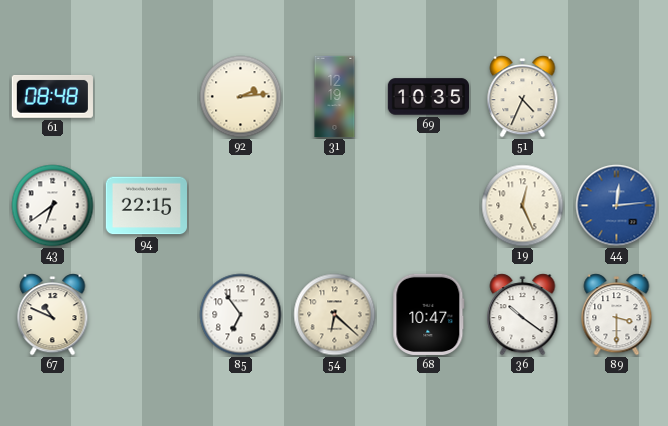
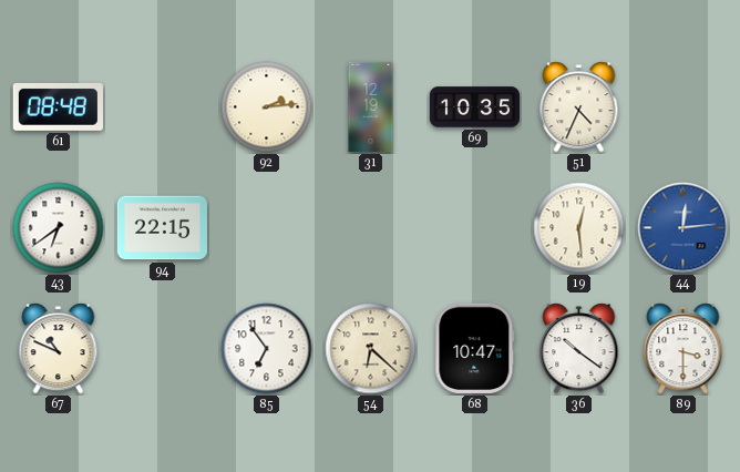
19: 12:26 -> 12:29
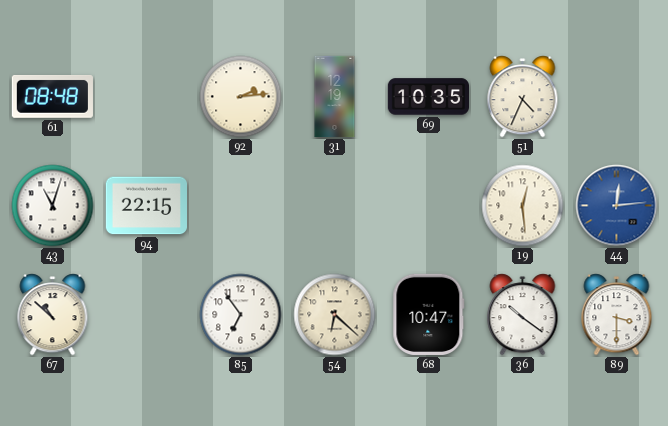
43: 6:39 -> 11:03
67: 10:49 -> 10:52
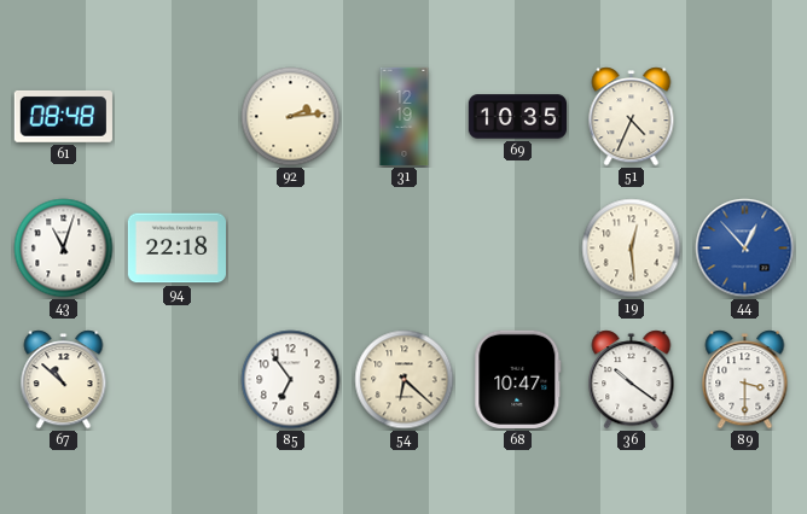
94: 22:15 -> 22:18
44: 12:14 -> 12:53
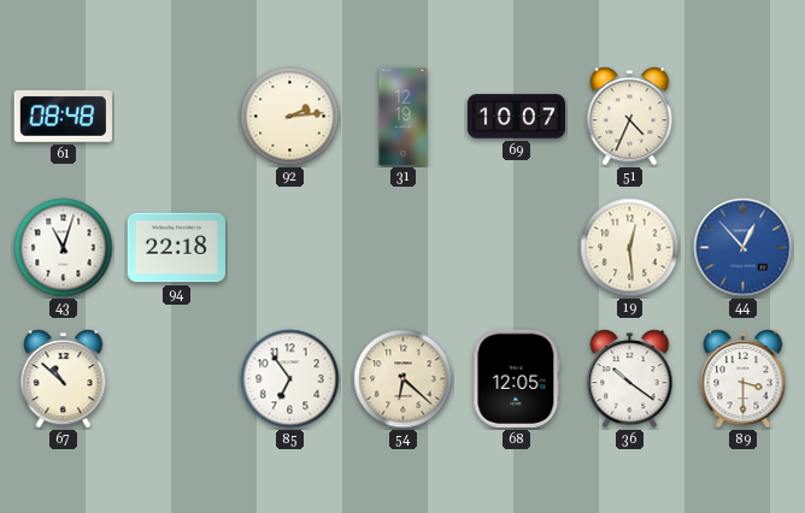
69: 10:35 -> 10:07
68: 10:47 -> 12:05
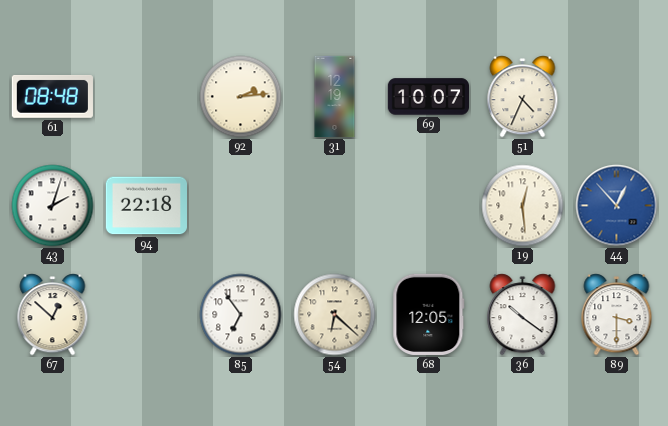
43: 11:03 -> 2:03
67: 10:52 -> 12:52
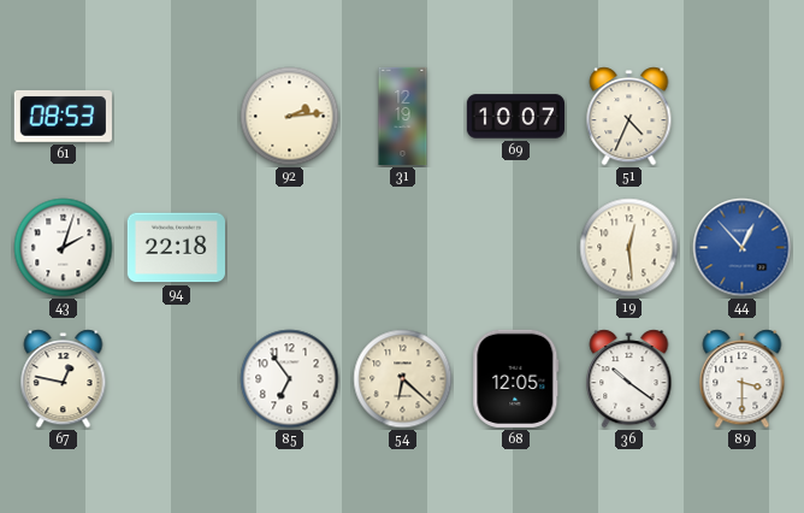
61: 08:48 -> 08:53
67: 12:52 -> 12:47
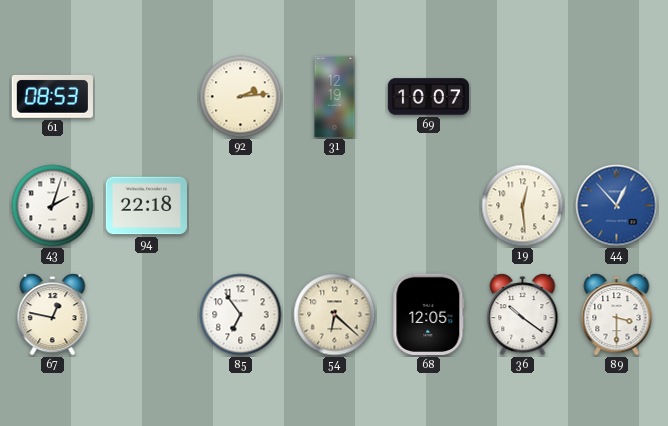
51: 4:34 -> none
